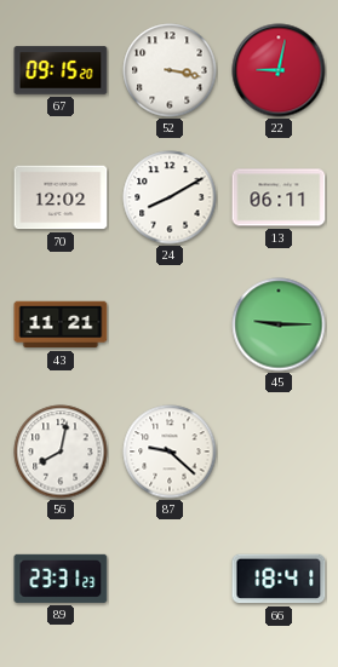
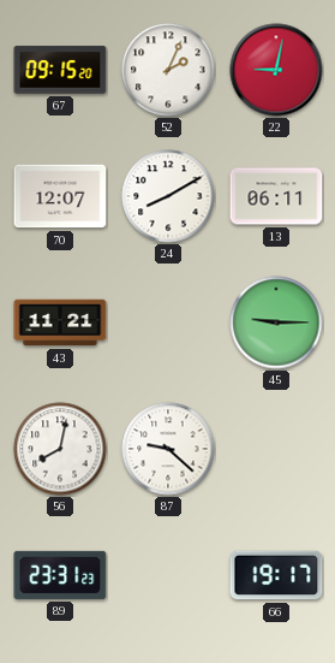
52: 3:17 -> 2:04
70: 12:02 -> 12:07
66: 18:41 -> 19:17
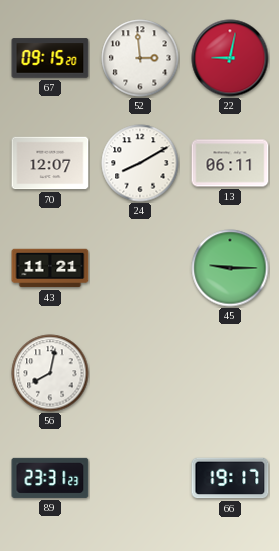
52: 2:04 -> 2:59
87: 9:22 -> none
